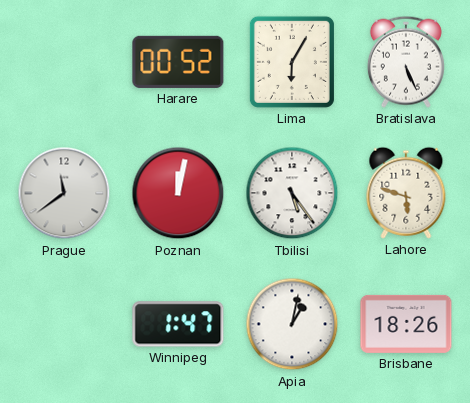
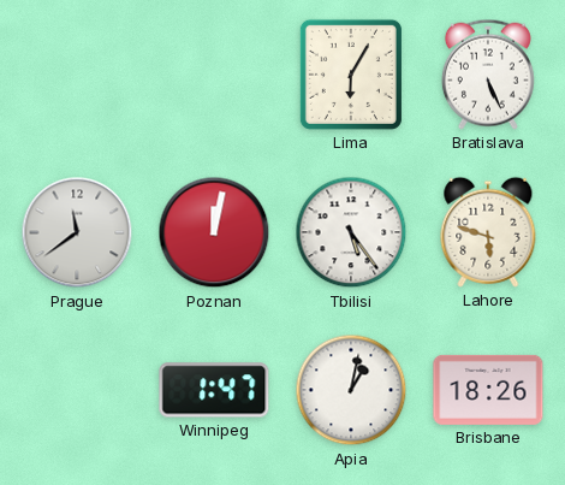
Harare: 00:52 -> none
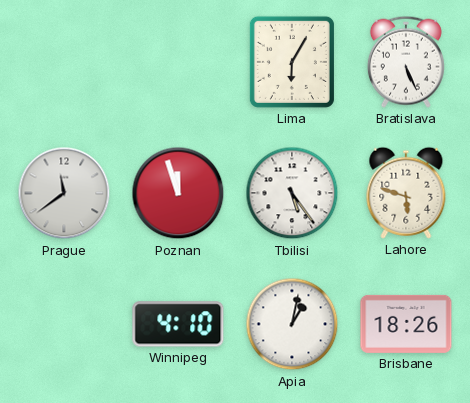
Poznan: 12:02 -> 11:57
Winnipeg: 1:47 -> 4:10
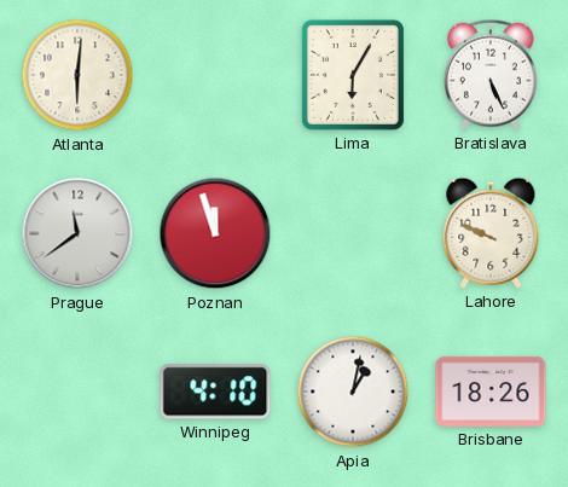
Atlanta: none -> 6:01
Tbilisi: 5:24 -> none
Lahore: 5:48 -> 9:49
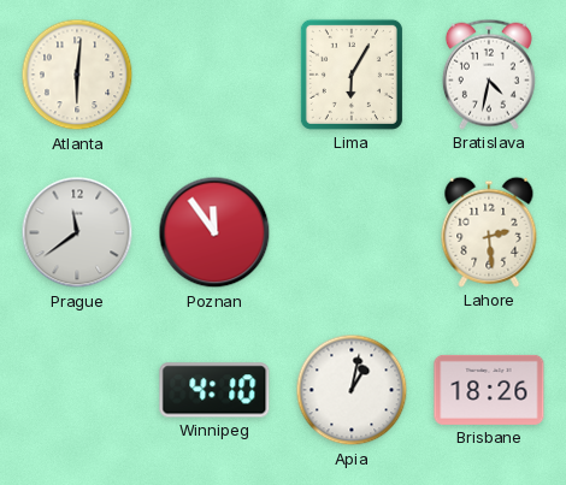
Bratislava: 5:26 -> 4:32
Poznan: 11:57 -> 11:54
Lahore: 9:49 -> 2:29
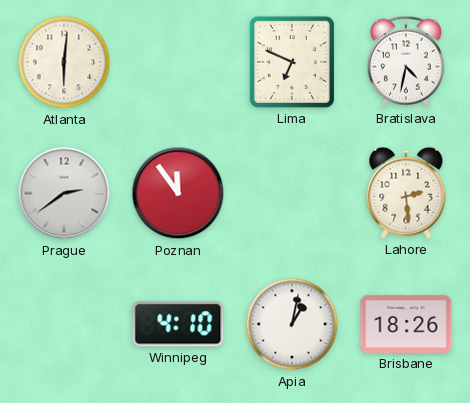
Lima: 6:05 -> 6:49
Prague: 11:39 -> 2:39
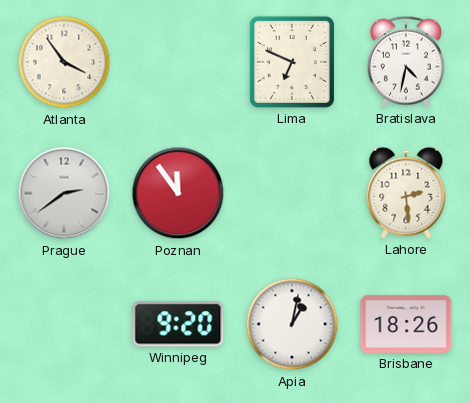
Atlanta: 6:01 -> 3:54
Winnipeg: 4:10 -> 9:20
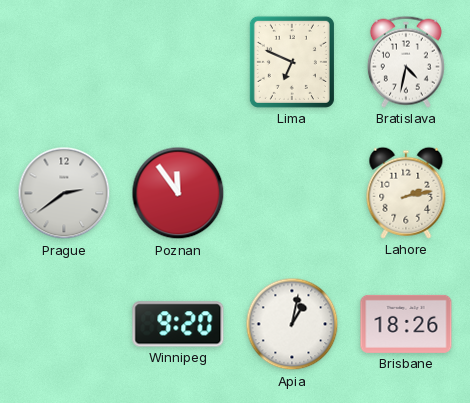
Atlanta: 3:54 -> none
Lahore: 2:29 -> 2:13
